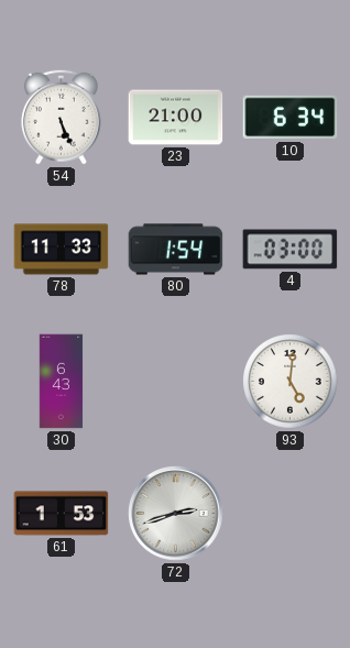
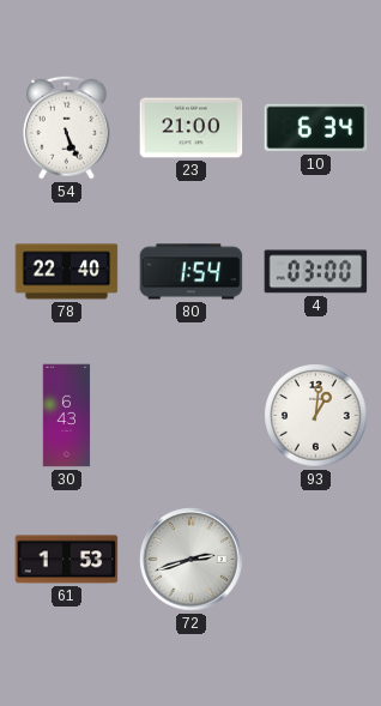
78: 11:33 -> 22:40
93: 5:01 -> 1:01
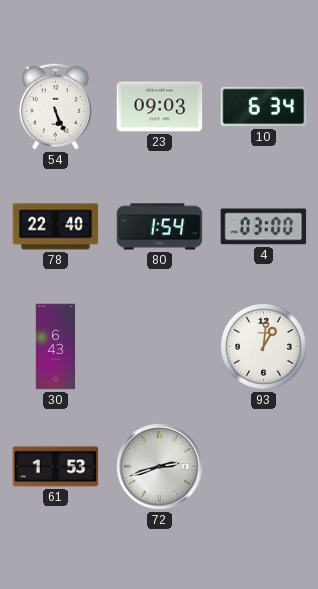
23: 21:00 -> 09:03
